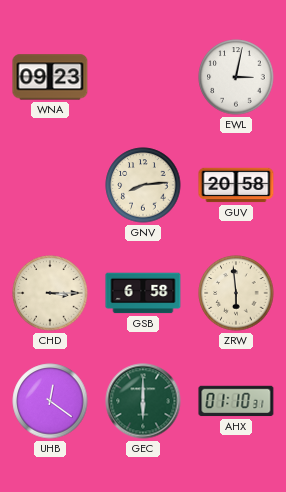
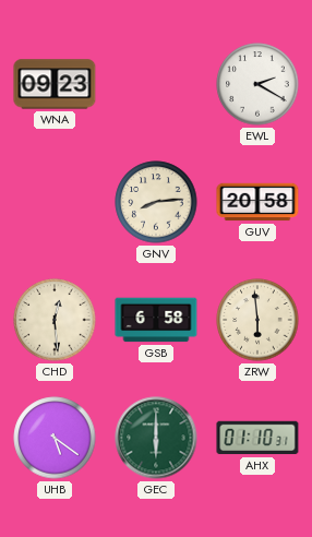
EWL: 3:02 -> 2:20
CHD: 3:15 -> 12:29
UHB: 12:21 -> 5:21
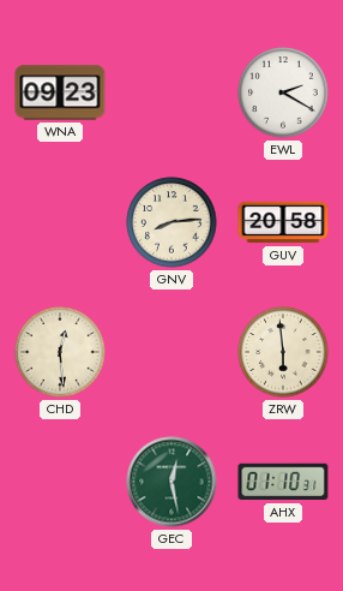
GSB: 6:58 -> none
UHB: 5:21 -> none
GEC: 6:00 -> 12:28
